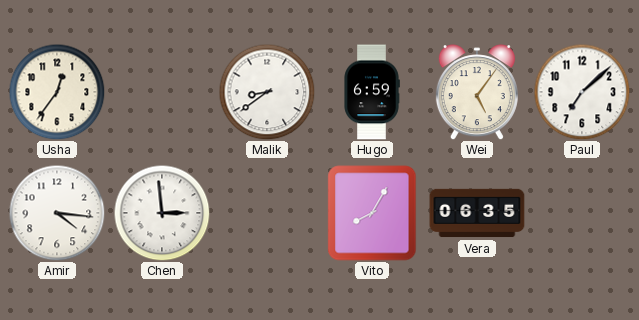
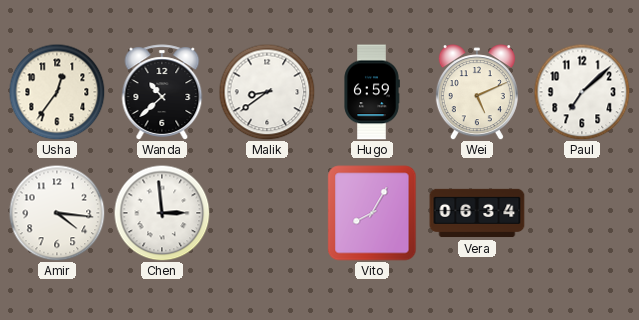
Wanda: none -> 10:38
Wei: 5:06 -> 5:11
Vera: 06:35 -> 06:34
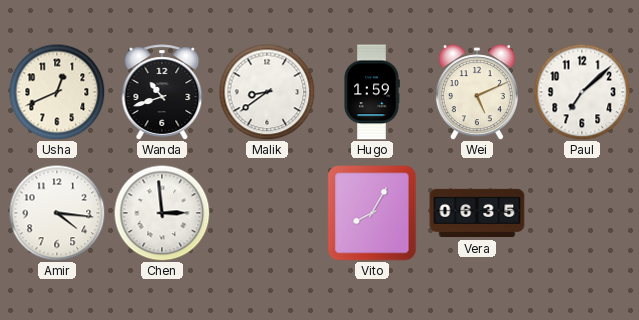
Usha: 12:36 -> 12:41
Wanda: 10:38 -> 10:42
Hugo: 6:59 -> 1:59
Vera: 06:34 -> 06:35
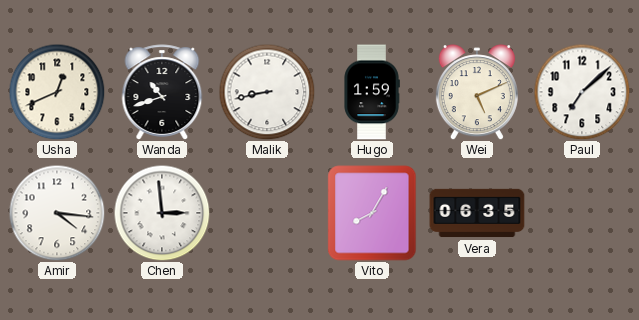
Malik: 8:39 -> 8:43
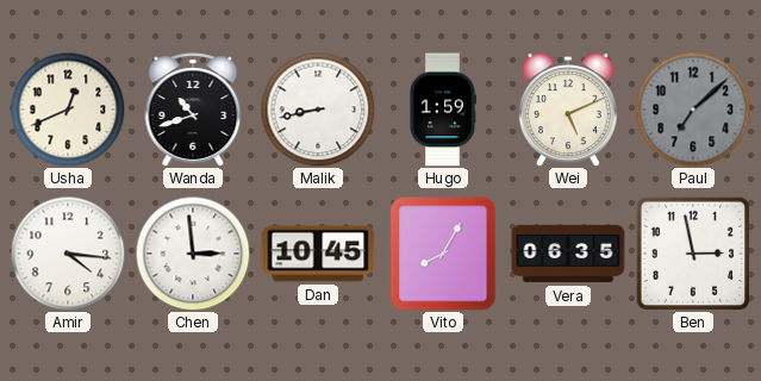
Paul dial: white -> grey
Dan: none -> 10:45
Ben: none -> 2:58
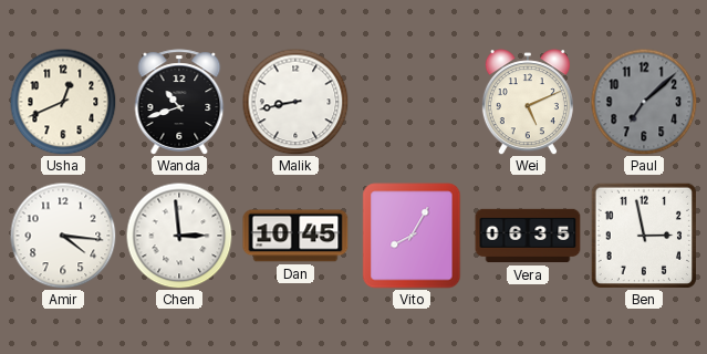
Hugo: 1:59 -> none
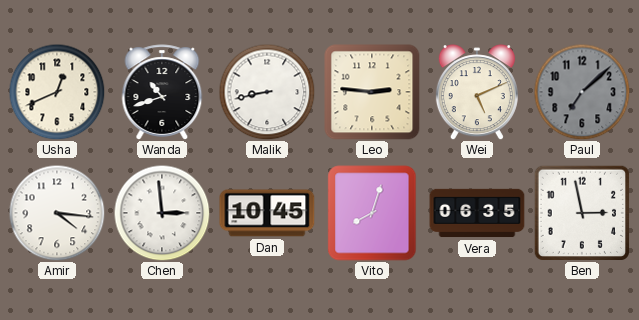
Leo: none -> 2:46
Vito: 8:05 -> 8:03
